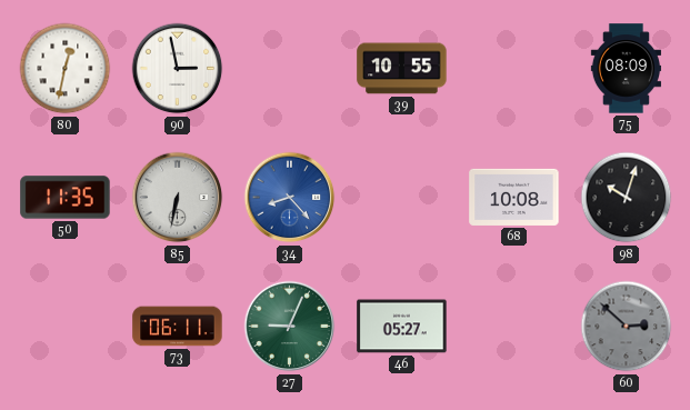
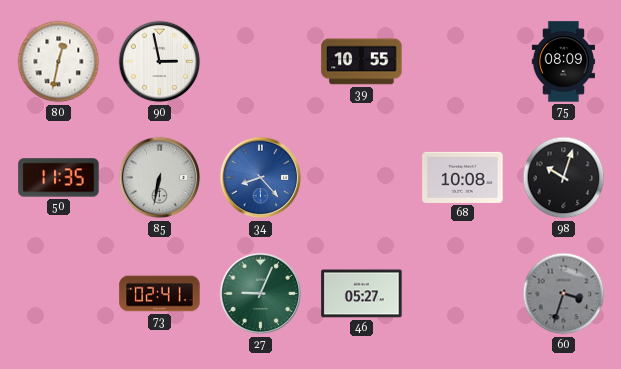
73: 06:11 -> 02:41
60: 2:52 -> 3:33
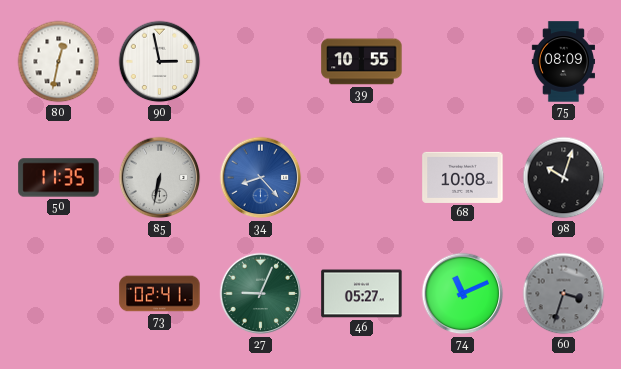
74: none -> 11:11
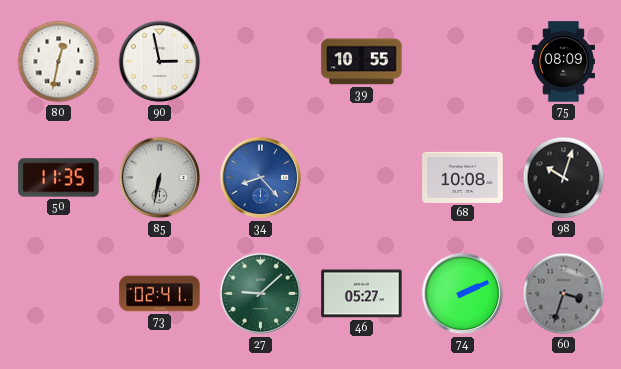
27: 9:04 -> 9:08
74: 11:11 -> 2:11
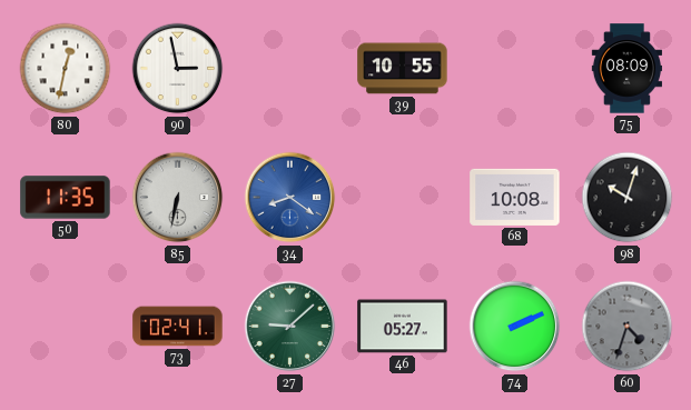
34: 8:23 -> 8:21
60: 3:33 -> 4:33
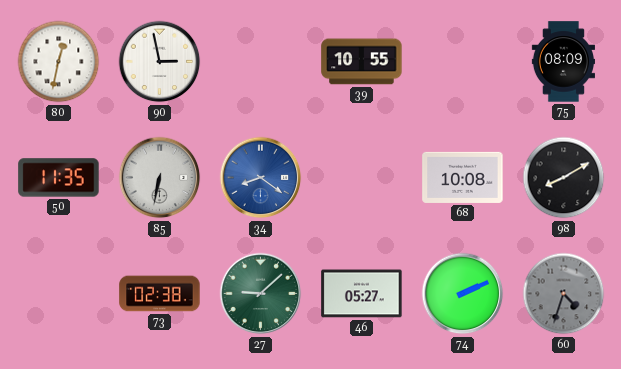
98: 10:03 -> 8:10
73: 02:41 -> 02:38
